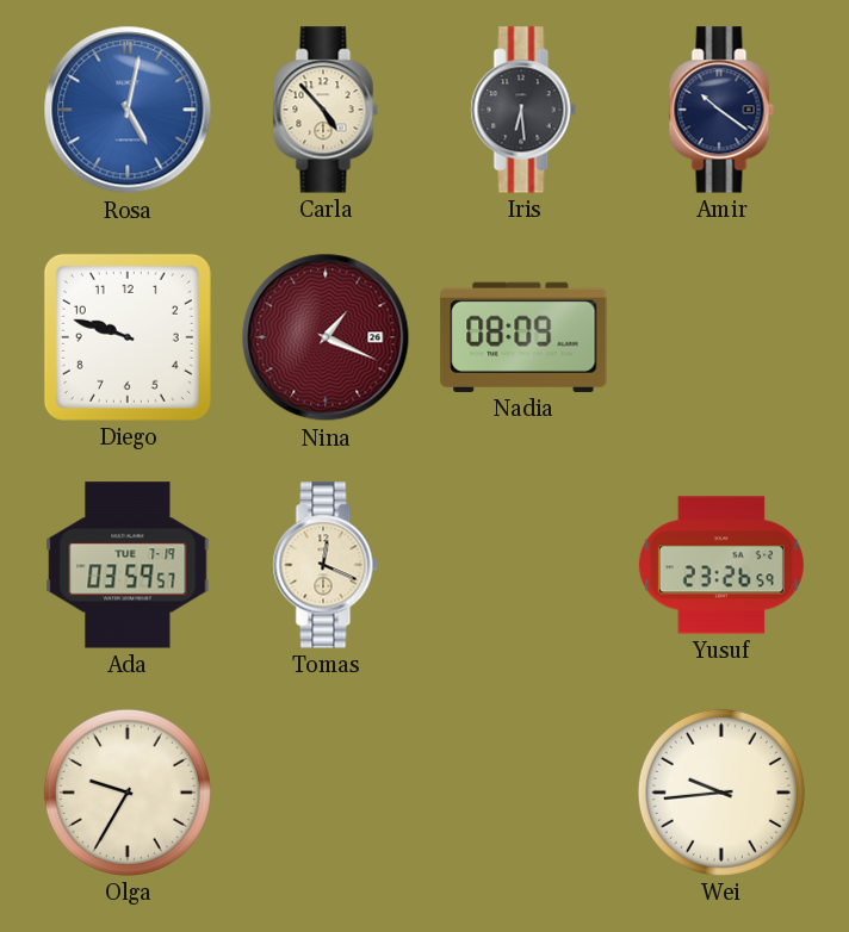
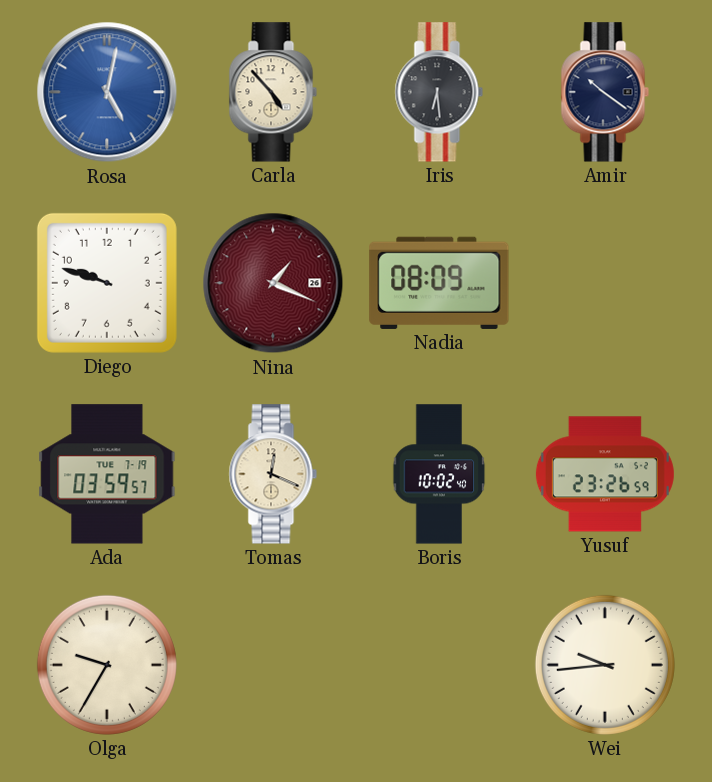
Boris: none -> 10:02
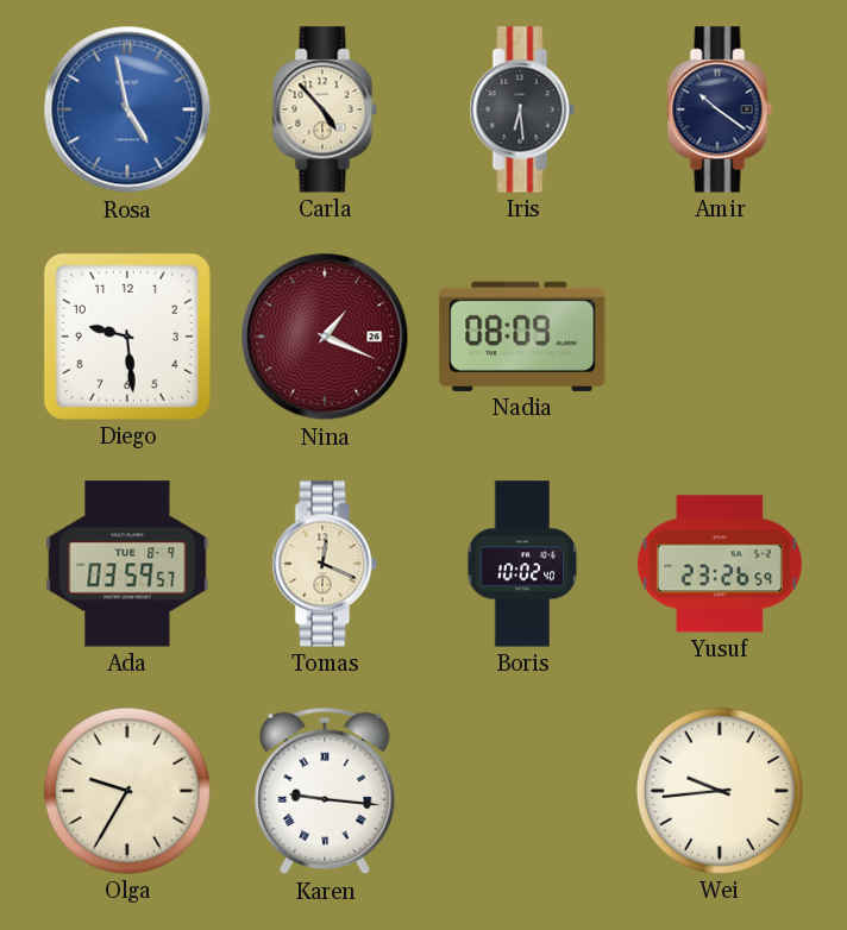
Rosa: 5:02 -> 4:58
Diego: 9:48 -> 9:29
Ada date: TUE 7-19 -> TUE 8-9
Karen: none -> 9:16
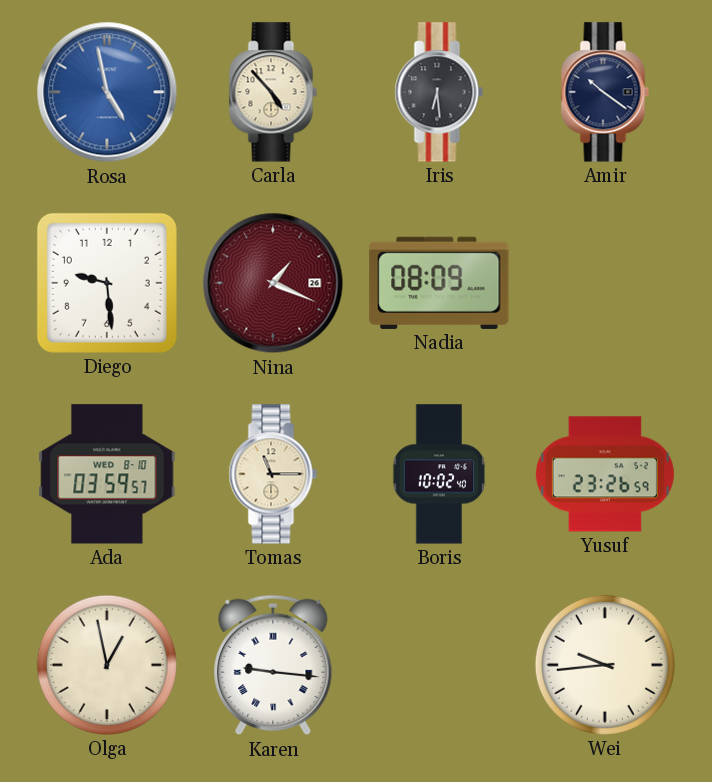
Ada date: TUE 8-9 -> WED 8-10
Tomas: 12:19 -> 11:15
Olga: 9:35 -> 12:58
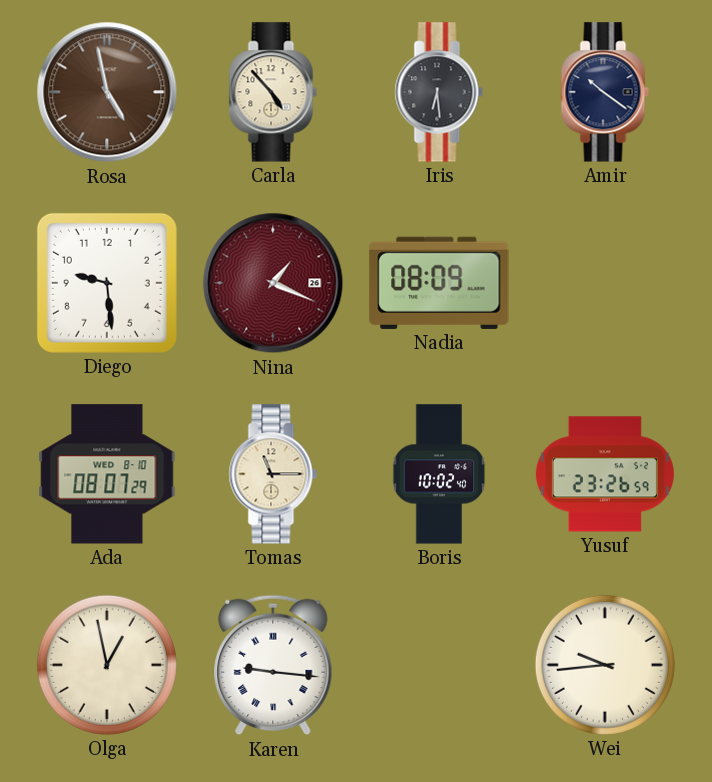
Rosa dial: blue -> brown
Ada: 03:59 -> 08:07
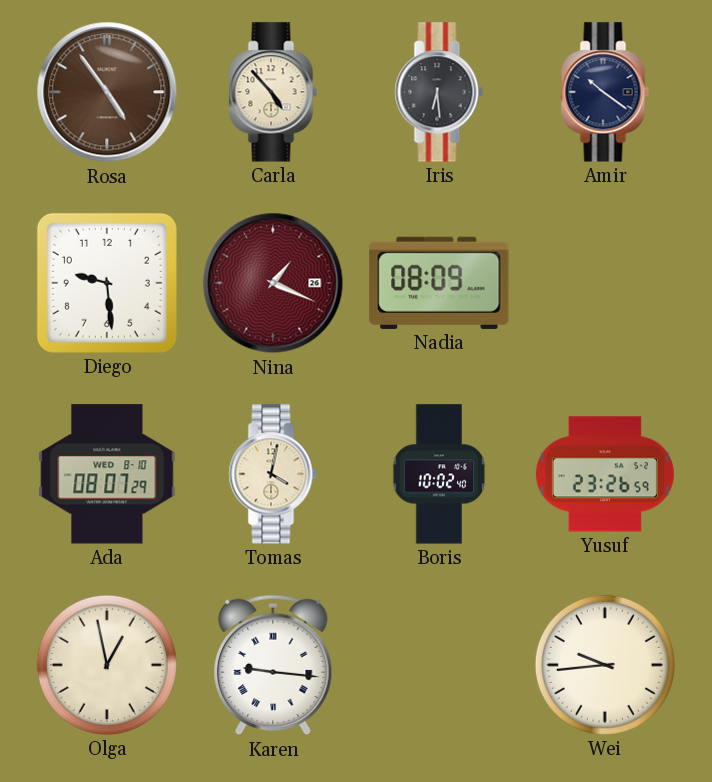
Rosa: 4:58 -> 4:54
Tomas: 11:15 -> 4:02
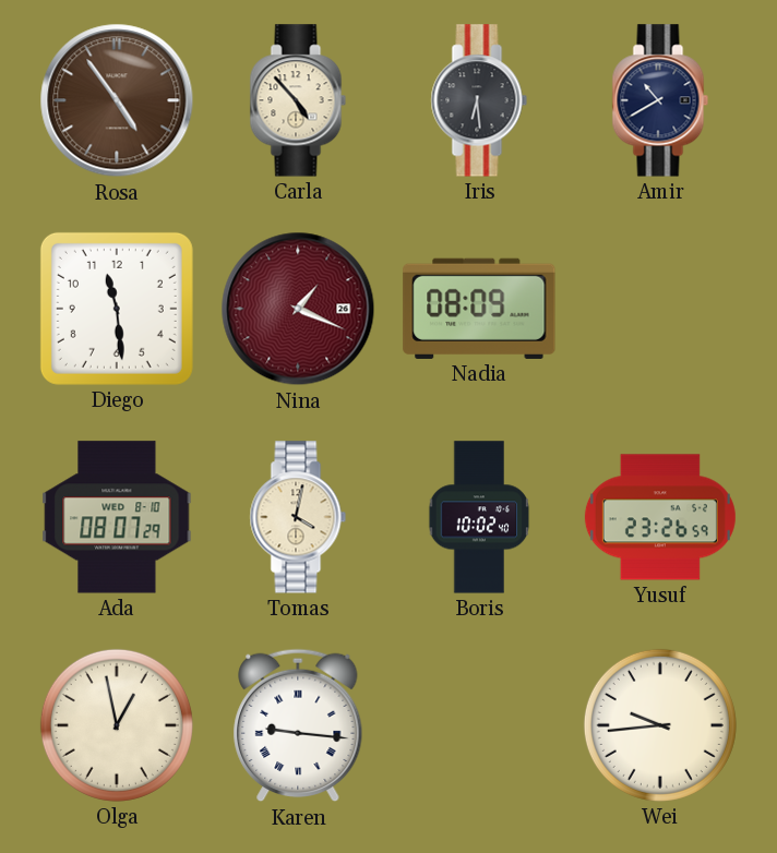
Amir: 10:21 -> 10:40
Diego: 9:29 -> 11:29
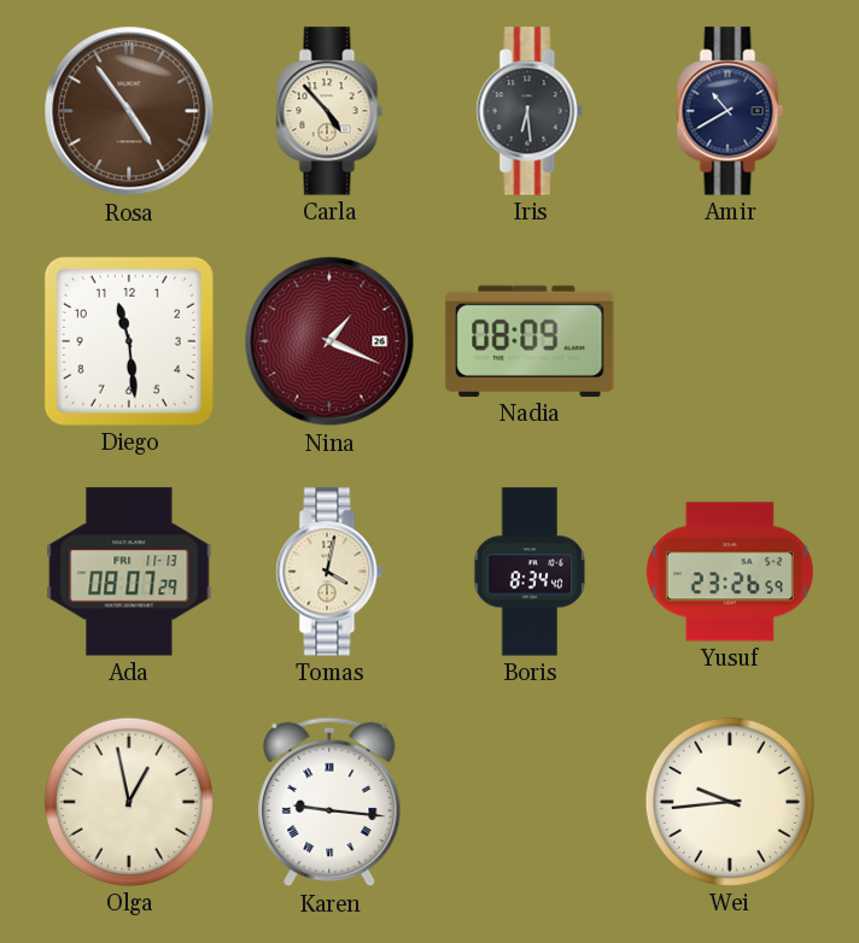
Ada date: WED 8-10 -> FRI 11-13
Boris: 10:02 -> 8:34
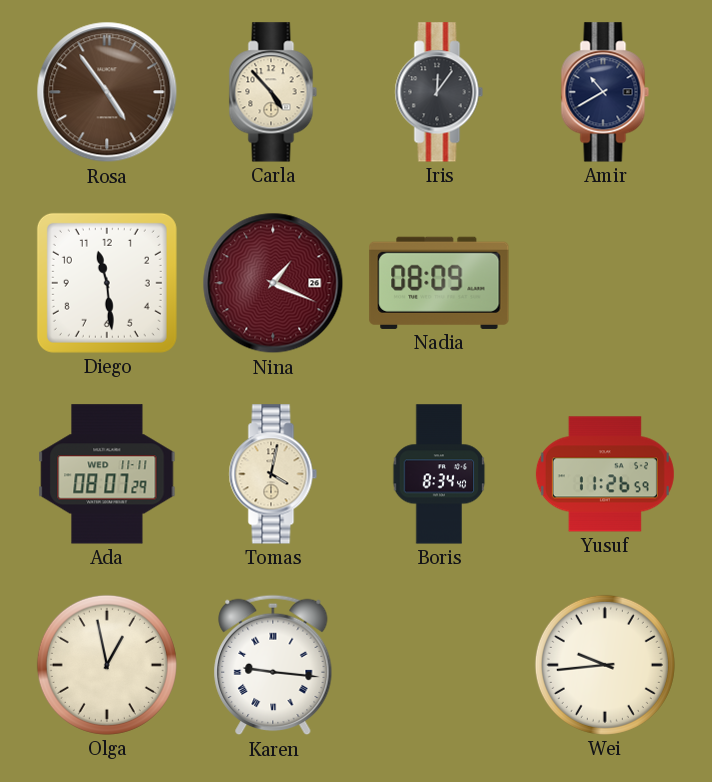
Iris: 6:29 -> 12:06
Ada date: FRI 11-13 -> WED 11-11
Yusuf: 23:26 -> 11:26
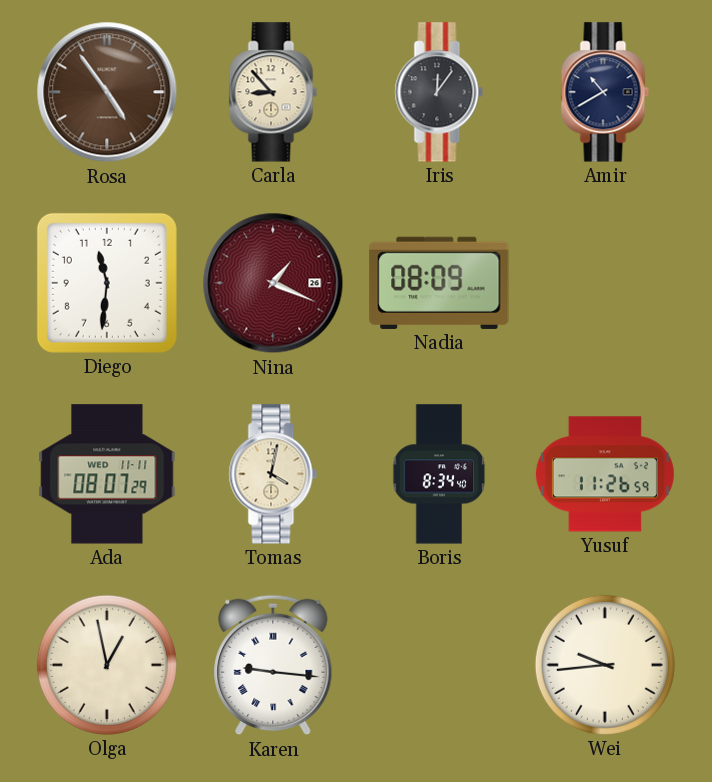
Carla: 4:53 -> 8:53
Diego: 11:29 -> 11:31
